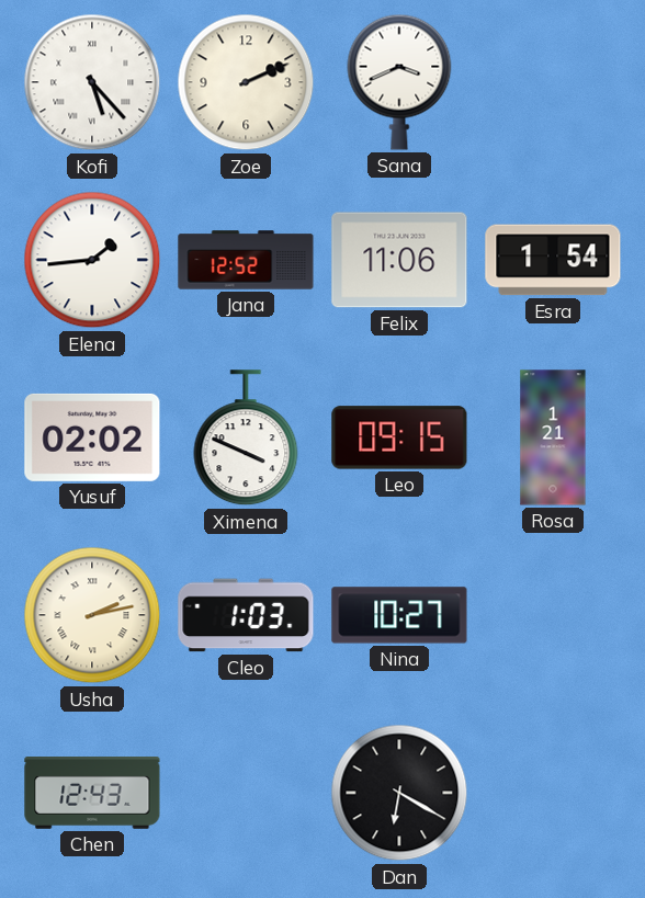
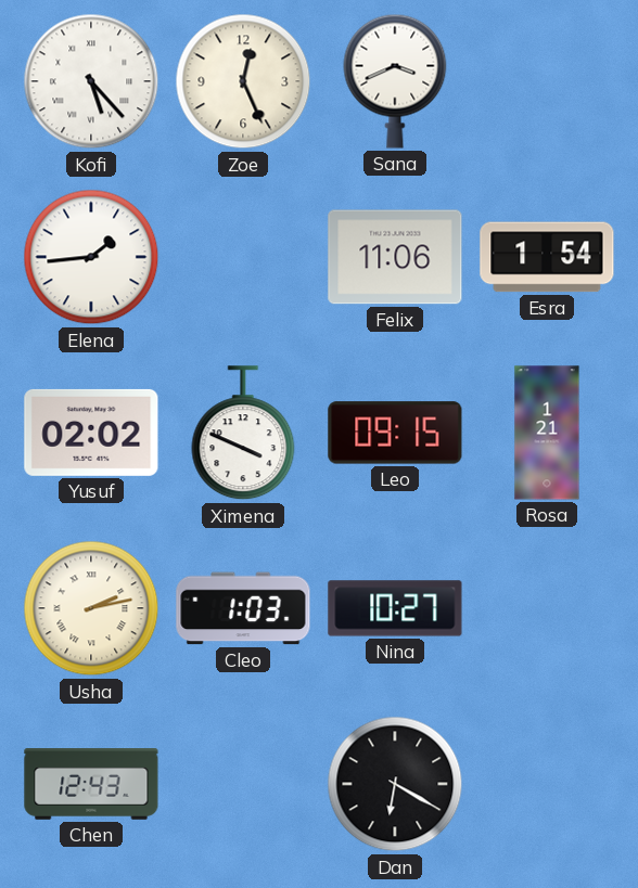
Zoe: 2:11 -> 12:26
Jana: 12:52 -> none
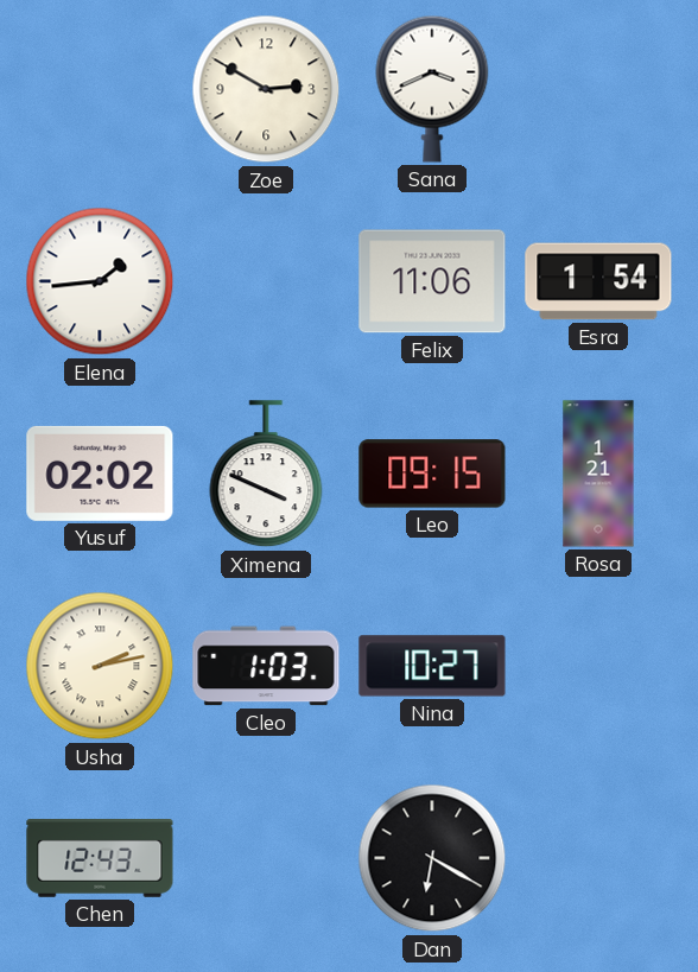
Kofi: 5:23 -> none
Zoe: 12:26 -> 2:50
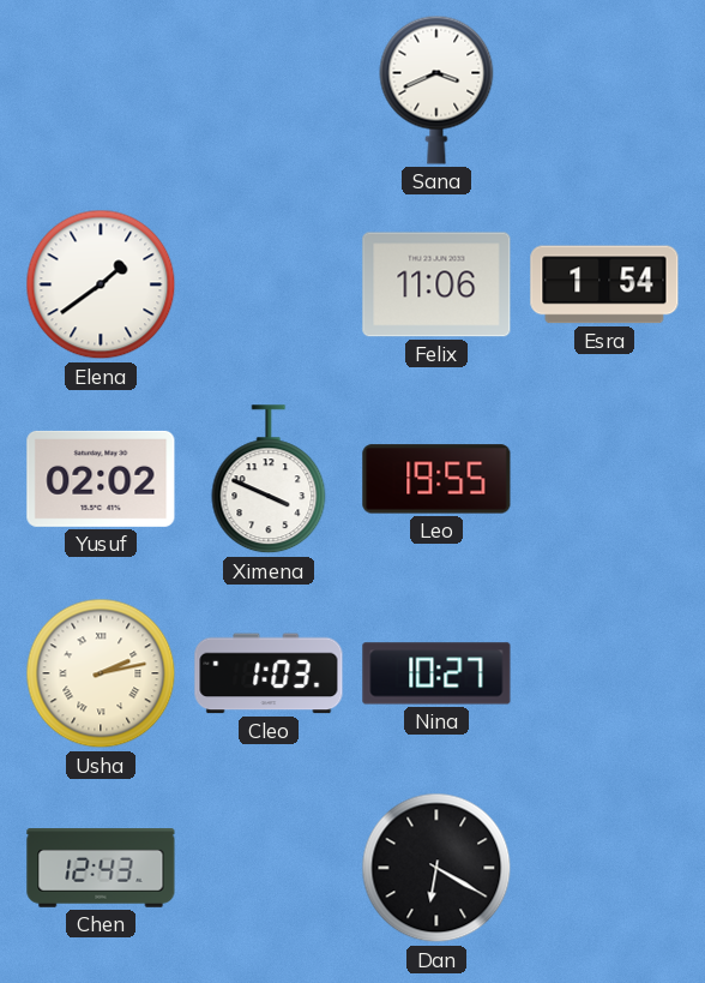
Zoe: 2:50 -> none
Elena: 1:44 -> 1:39
Leo: 09:15 -> 19:55
Rosa: 1:21 -> none
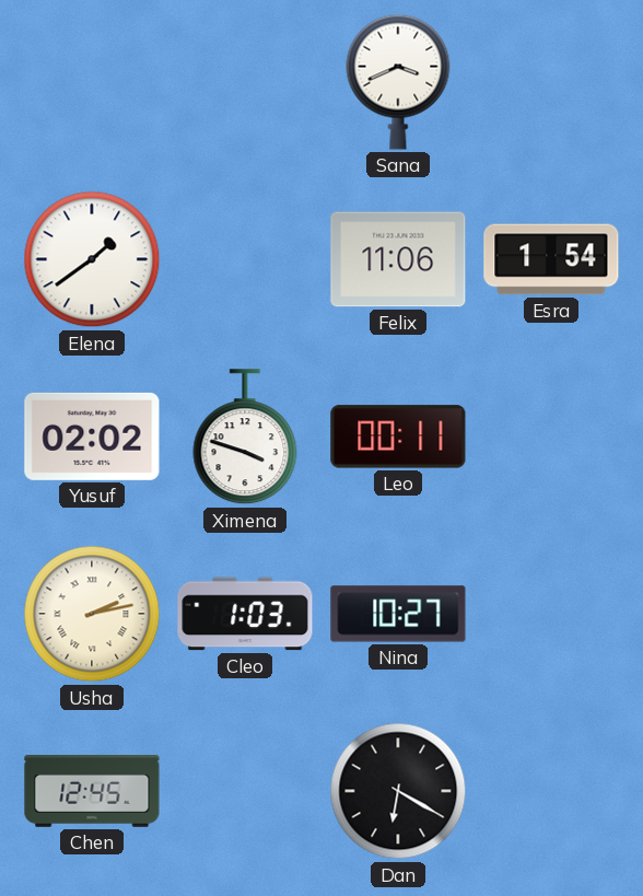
Ximena: 3:49 -> 3:48
Leo: 19:55 -> 00:11
Chen: 12:43 -> 12:45
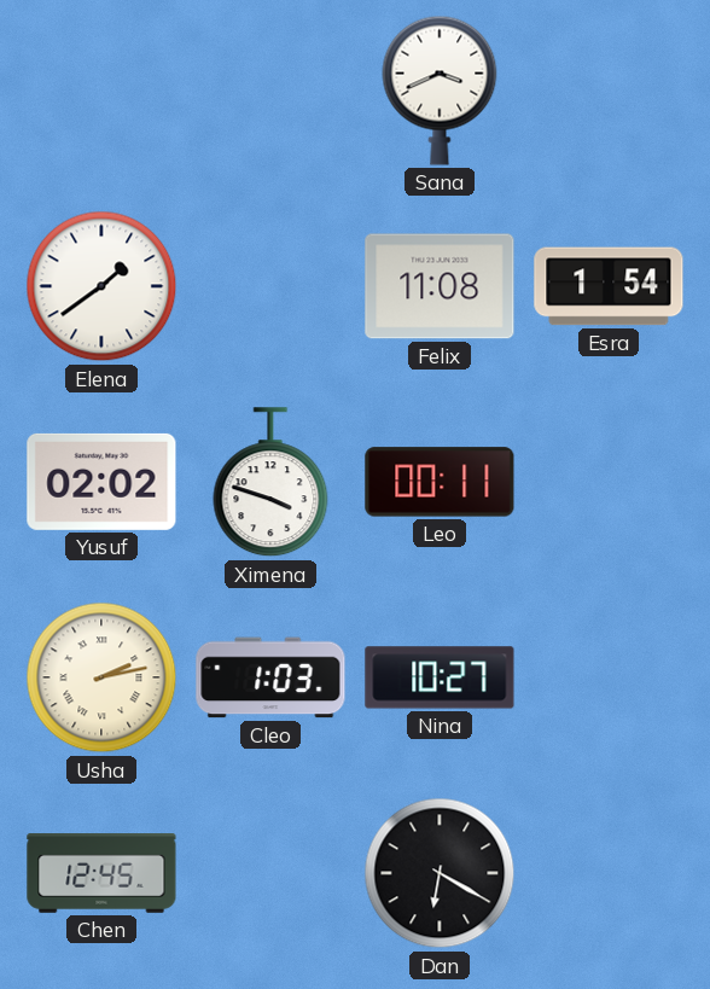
Felix: 11:06 -> 11:08
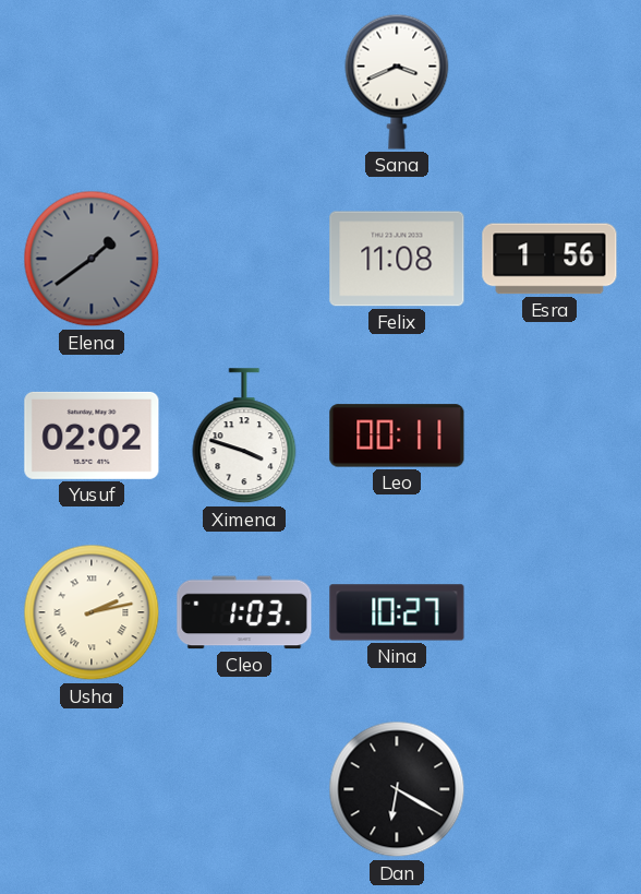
Elena dial: white -> grey
Esra: 1:54 -> 1:56
Chen: 12:45 -> none
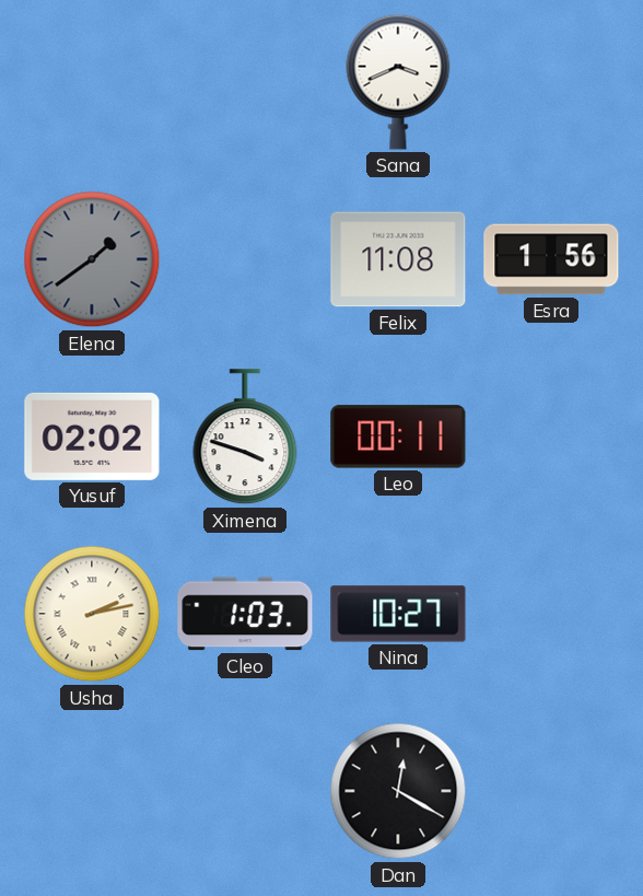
Dan: 6:20 -> 12:20
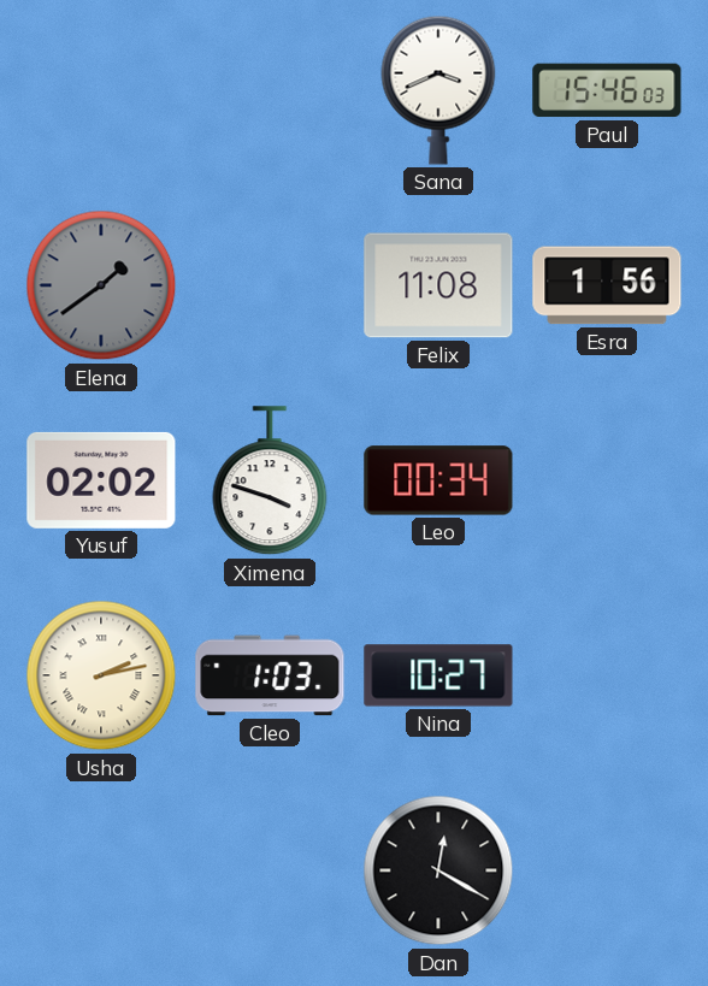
Paul: none -> 15:46
Leo: 00:11 -> 00:34
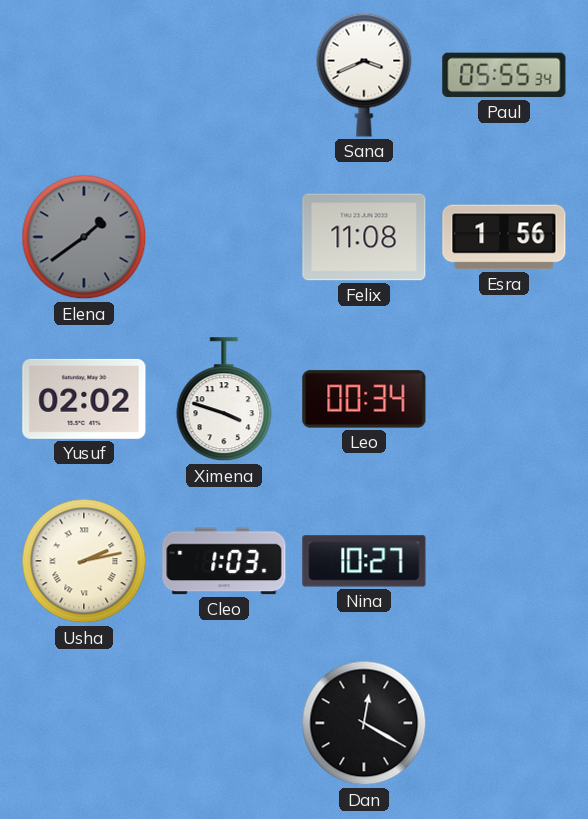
Paul: 15:46 -> 05:55
